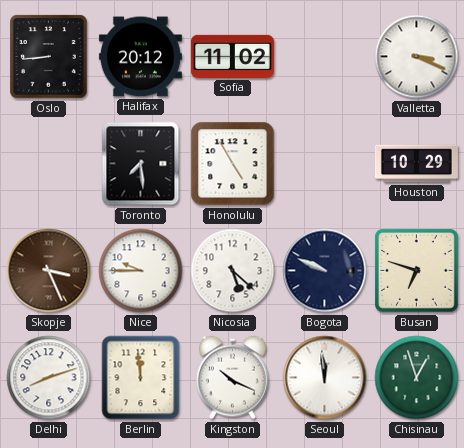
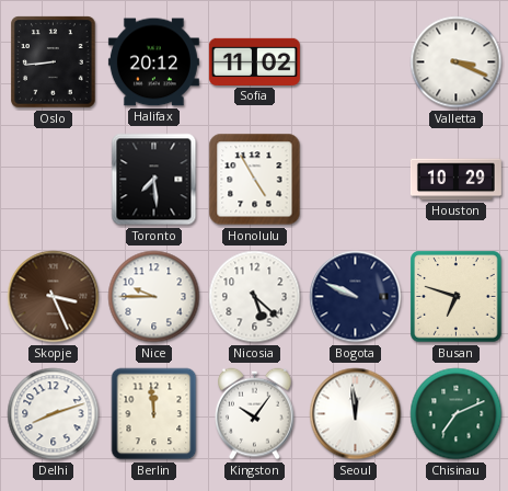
Kingston: 10:19 -> 10:06
Chisinau: 12:57 -> 7:11
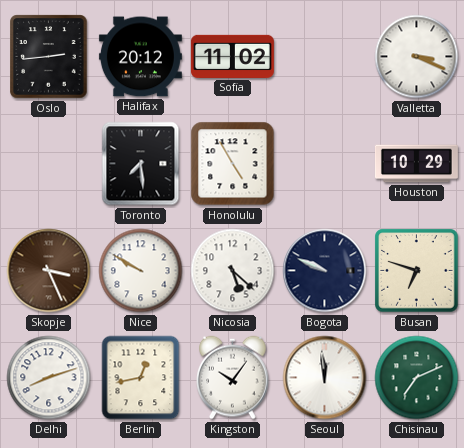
Oslo: 8:44 -> 2:44
Nice: 9:45 -> 9:50
Berlin: 11:59 -> 12:43
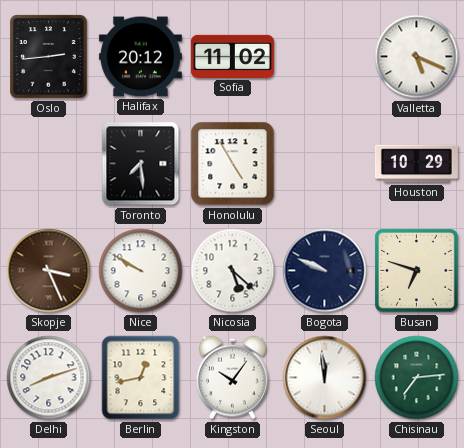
Valletta: 3:19 -> 5:19
Chisinau: 7:11 -> 7:14
